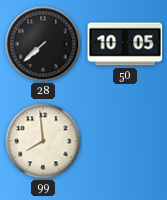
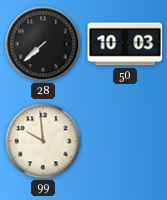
50: 10:05 -> 10:03
99: 7:59 -> 9:59
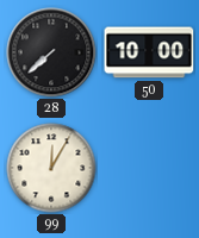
50: 10:03 -> 10:00
99: 9:59 -> 12:05
